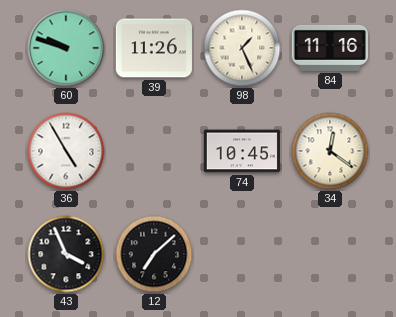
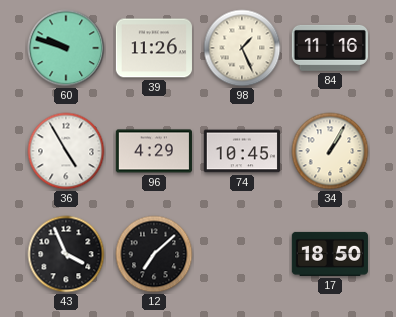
96: none -> 4:29
34: 12:21 -> 1:05
17: none -> 18:50
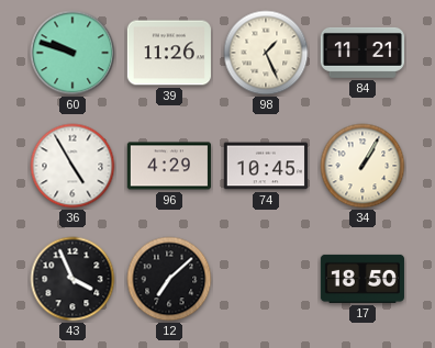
84: 11:16 -> 11:21
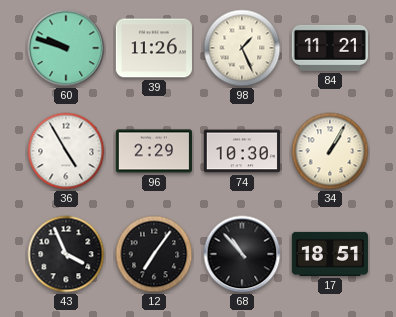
96: 4:29 -> 2:29
74: 10:45 -> 10:30
12: 7:08 -> 7:06
68: none -> 10:53
17: 18:50 -> 18:51
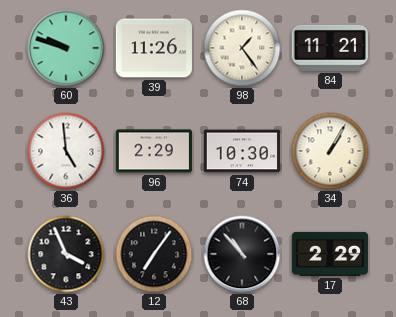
98: 1:26 -> 1:24
36: 4:55 -> 4:59
17: 18:51 -> 2:29
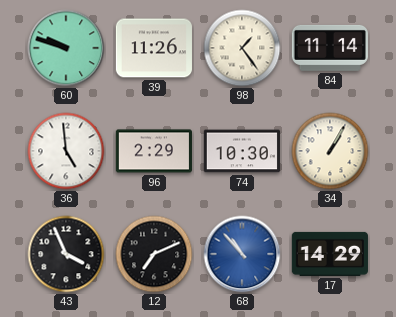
84: 11:21 -> 11:14
12: 7:06 -> 7:11
68 dial: black -> blue
17: 2:29 -> 14:29
